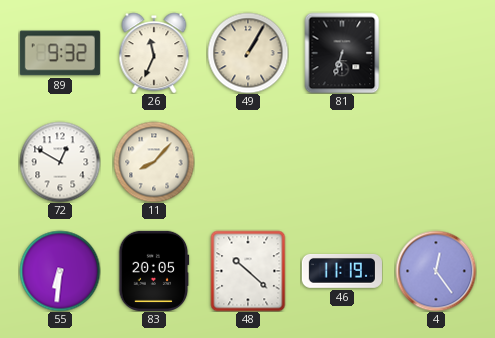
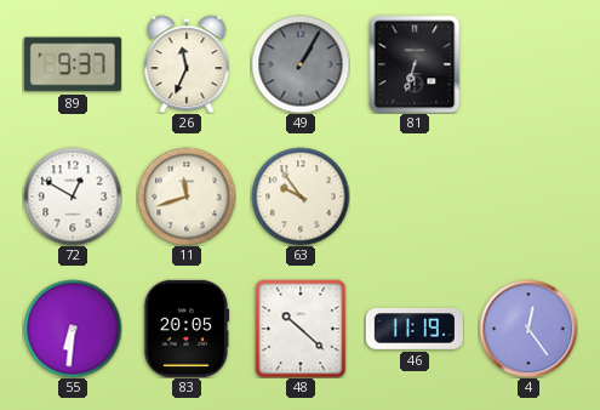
89: 9:32 -> 9:37
49 dial: cream -> grey
11: 8:07 -> 11:42
63: none -> 9:54
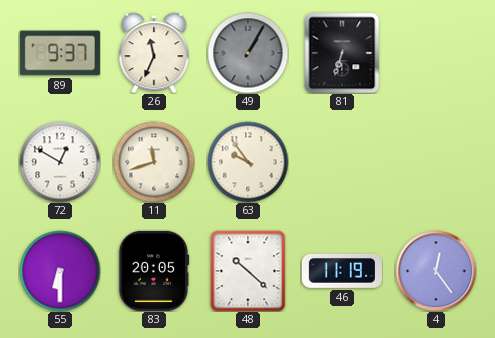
55: 6:31 -> 6:30
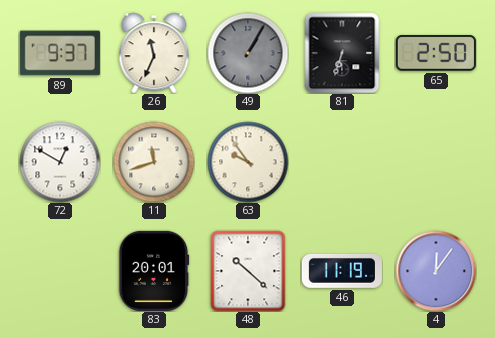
65: none -> 2:50
55: 6:30 -> none
83: 20:05 -> 20:01
4: 12:24 -> 12:06
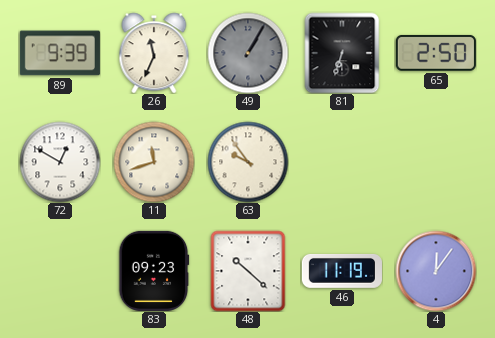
89: 9:37 -> 9:39
83: 20:01 -> 09:23
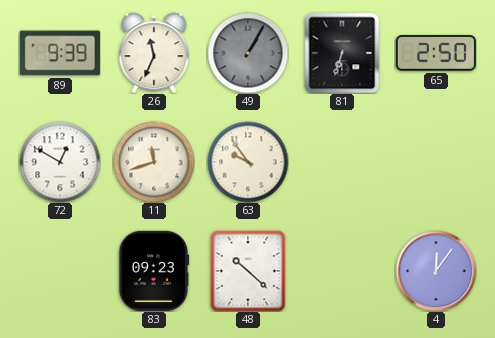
46: 11:19 -> none
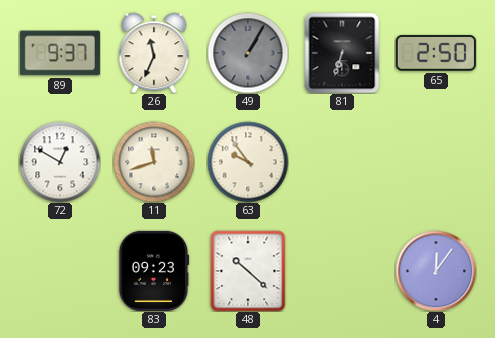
89: 9:39 -> 9:37
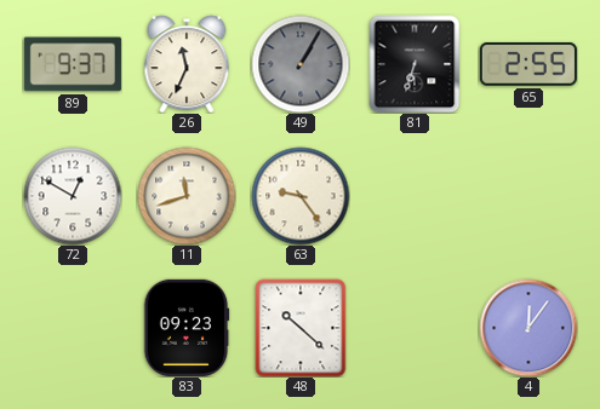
65: 2:50 -> 2:55
63: 9:54 -> 9:24
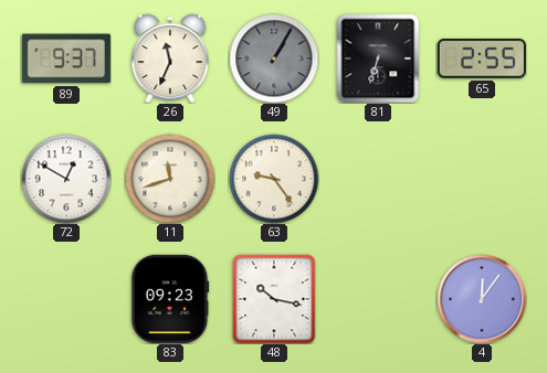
48: 10:22 -> 10:17
